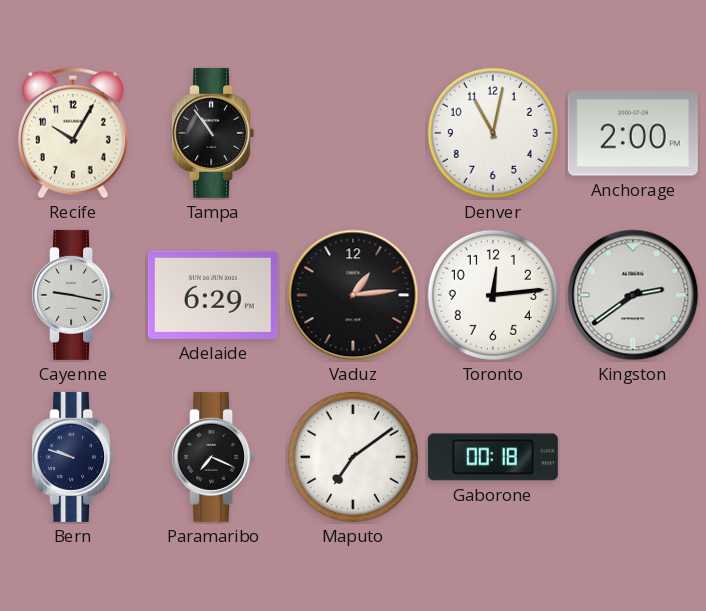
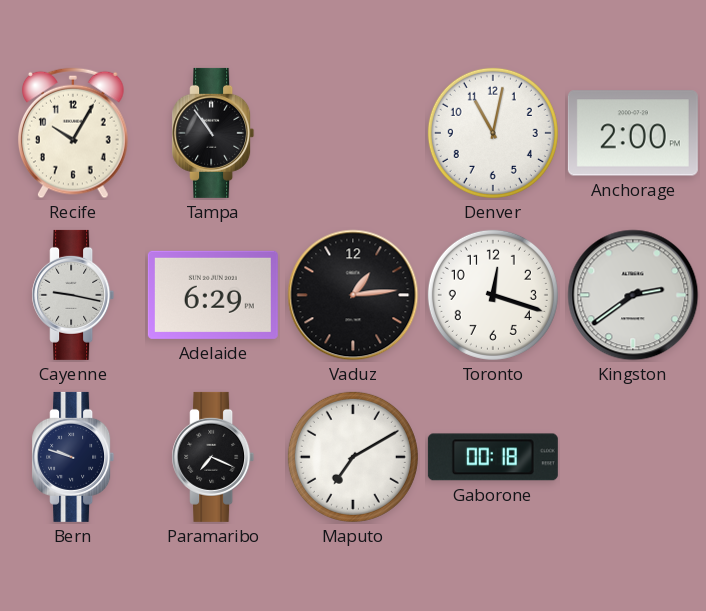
Toronto: 12:14 -> 12:18
Maputo: 7:09 -> 7:10
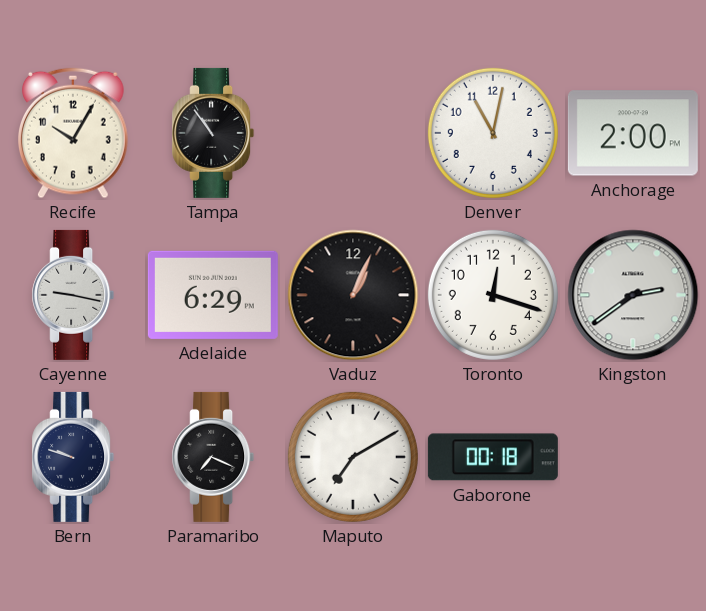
Vaduz: 1:14 -> 1:04
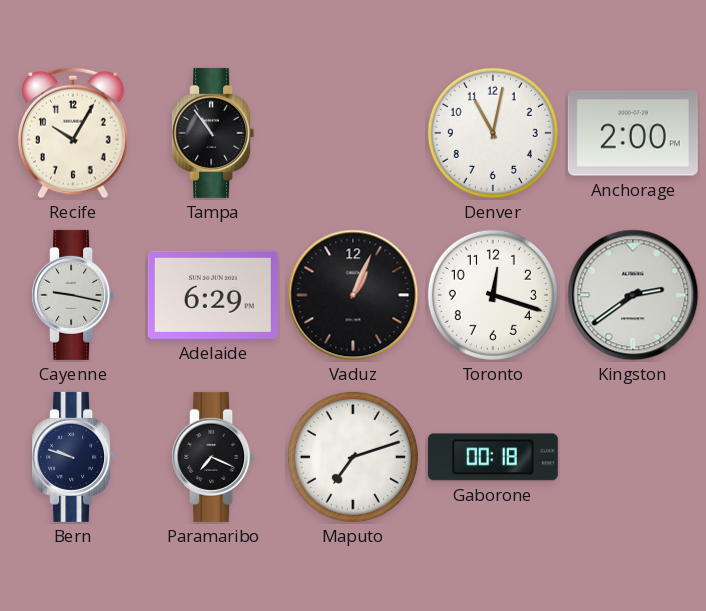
Maputo: 7:10 -> 7:12
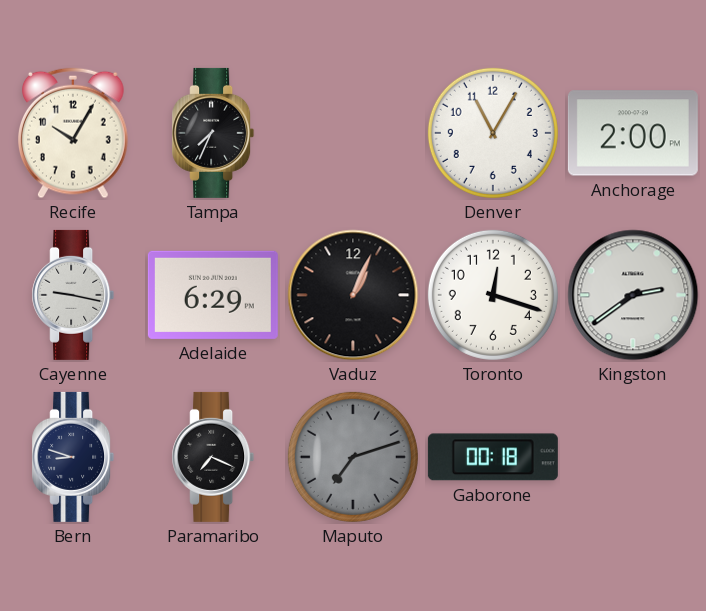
Tampa: 10:54 -> 7:34
Denver: 11:02 -> 11:05
Bern: 9:48 -> 8:48
Maputo dial: white -> grey
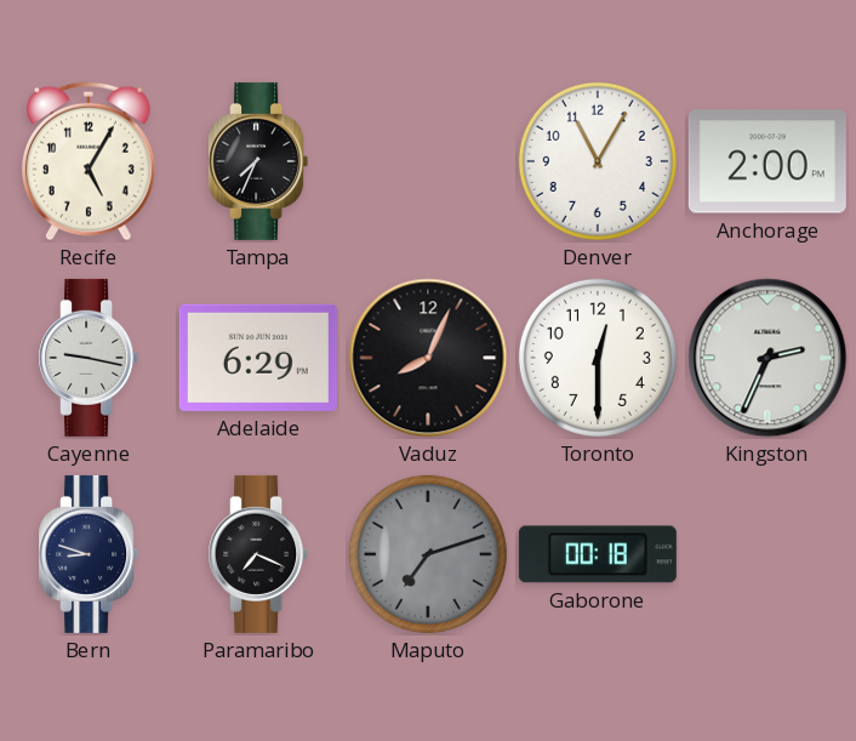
Recife: 10:05 -> 5:05
Vaduz: 1:04 -> 8:04
Toronto: 12:18 -> 12:30
Kingston: 2:39 -> 2:34
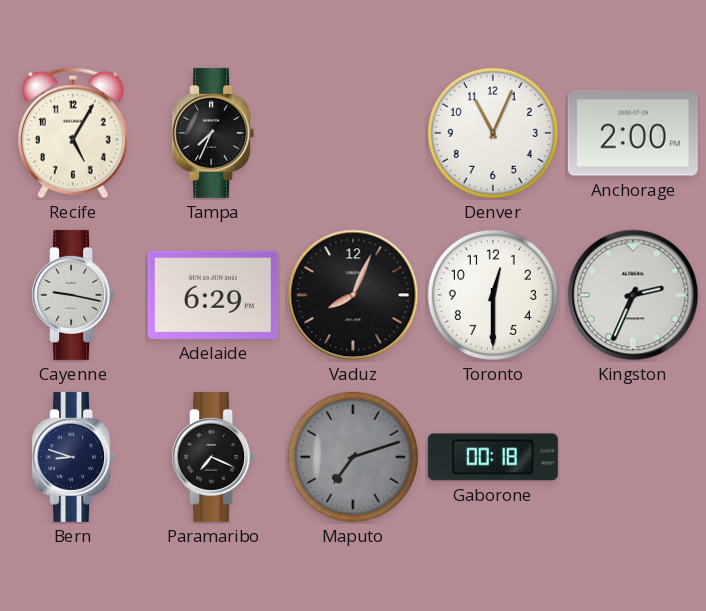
Denver: 11:05 -> 11:04
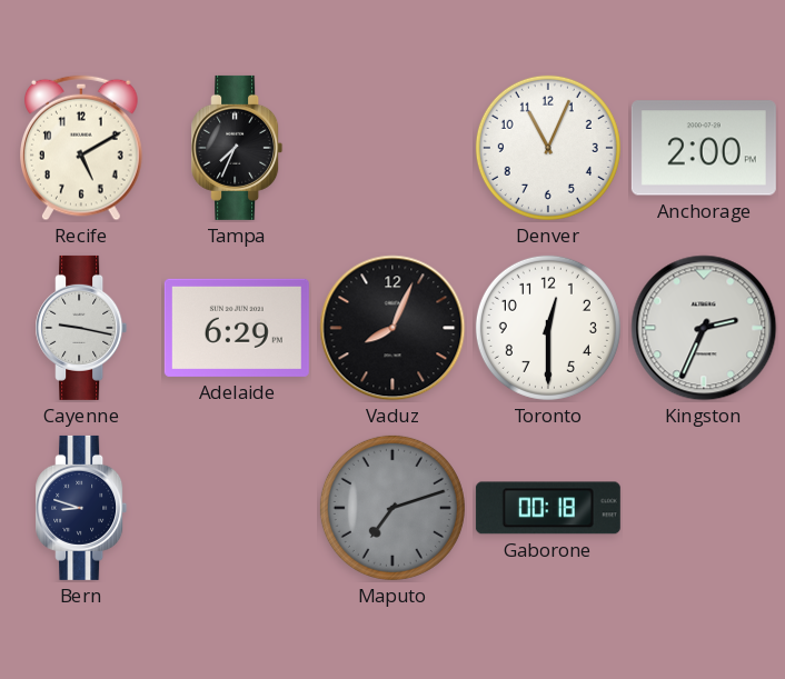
Recife: 5:05 -> 5:10
Paramaribo: 7:19 -> none
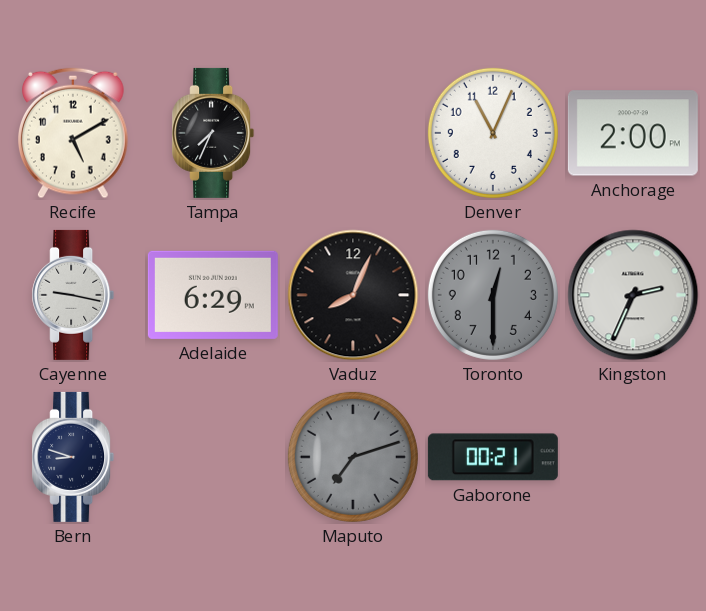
Toronto dial: white -> grey
Gaborone: 00:18 -> 00:21
